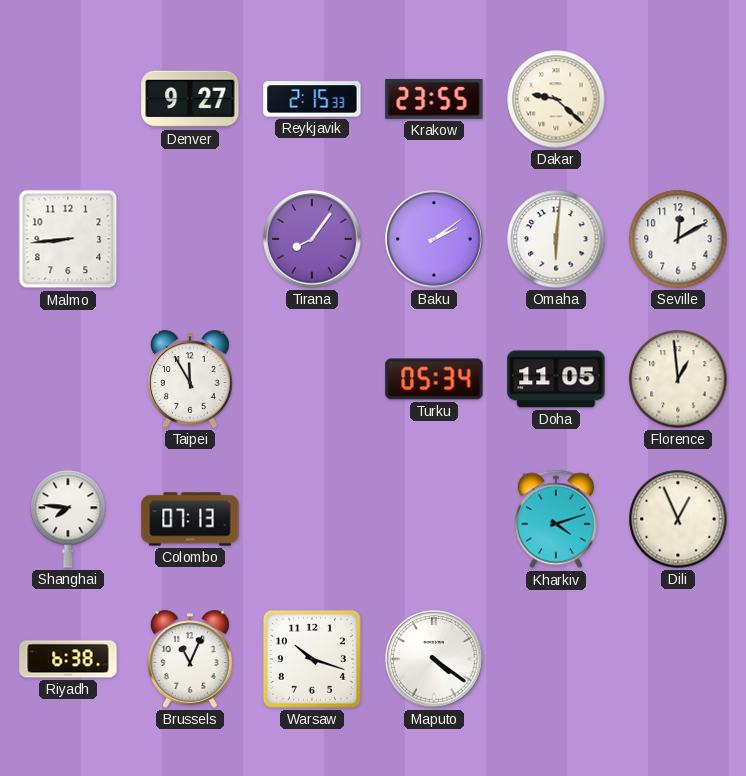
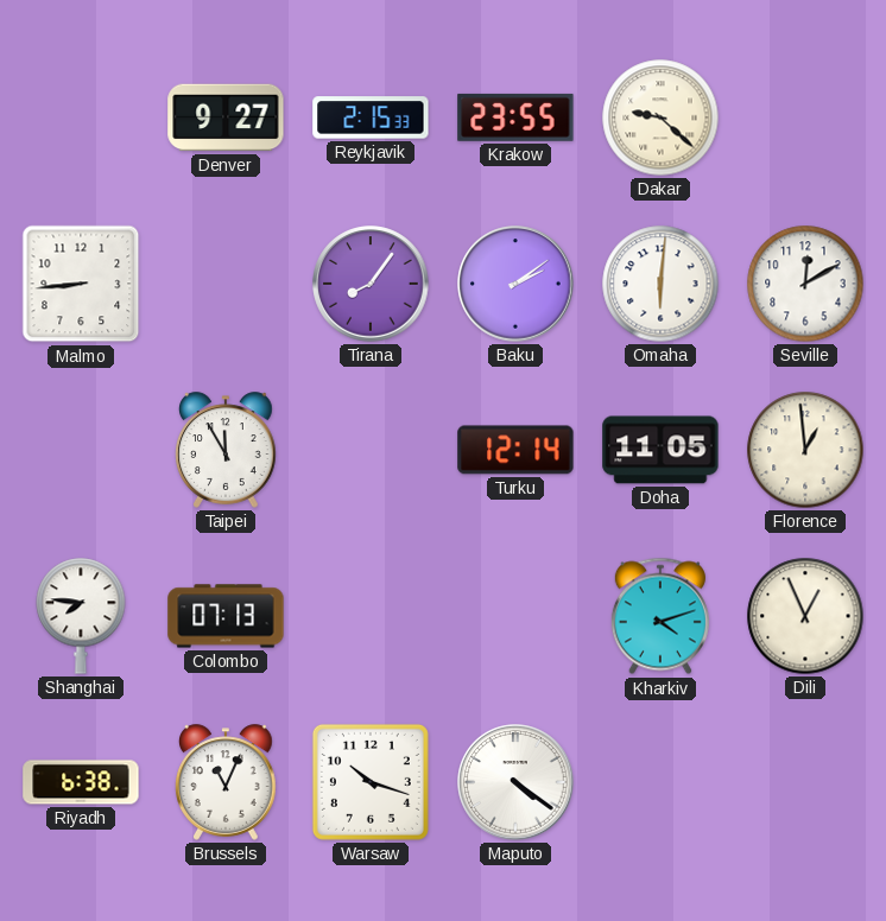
Turku: 05:34 -> 12:14
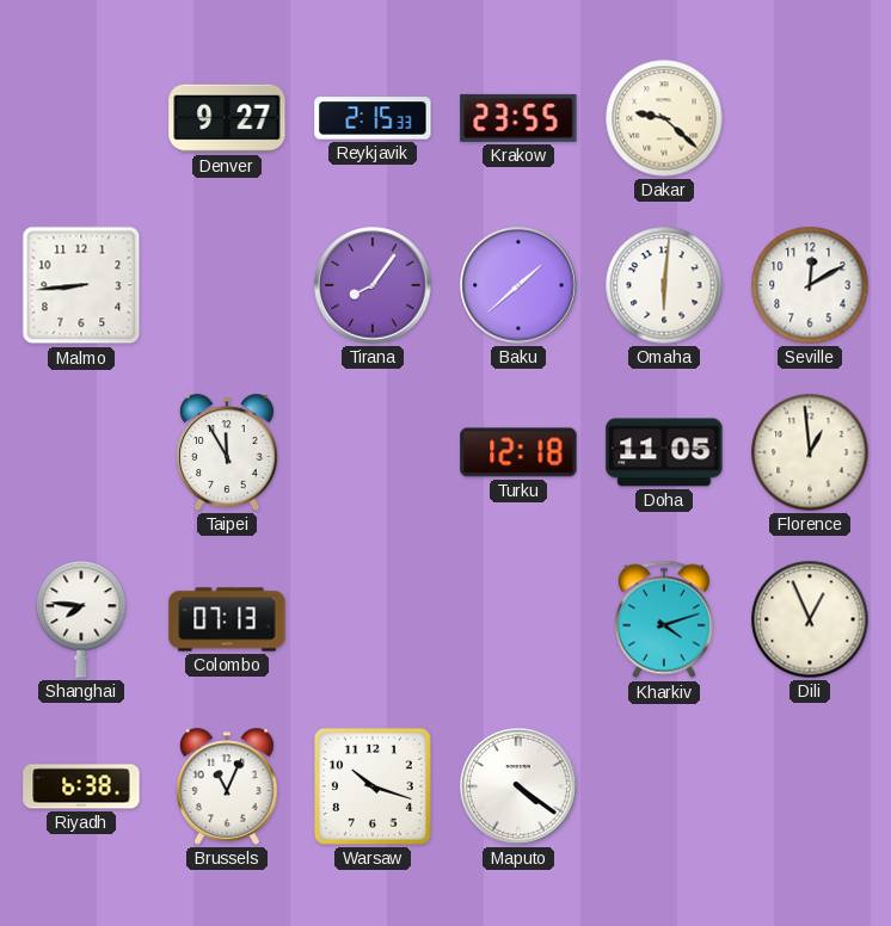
Baku: 2:09 -> 1:38
Turku: 12:14 -> 12:18
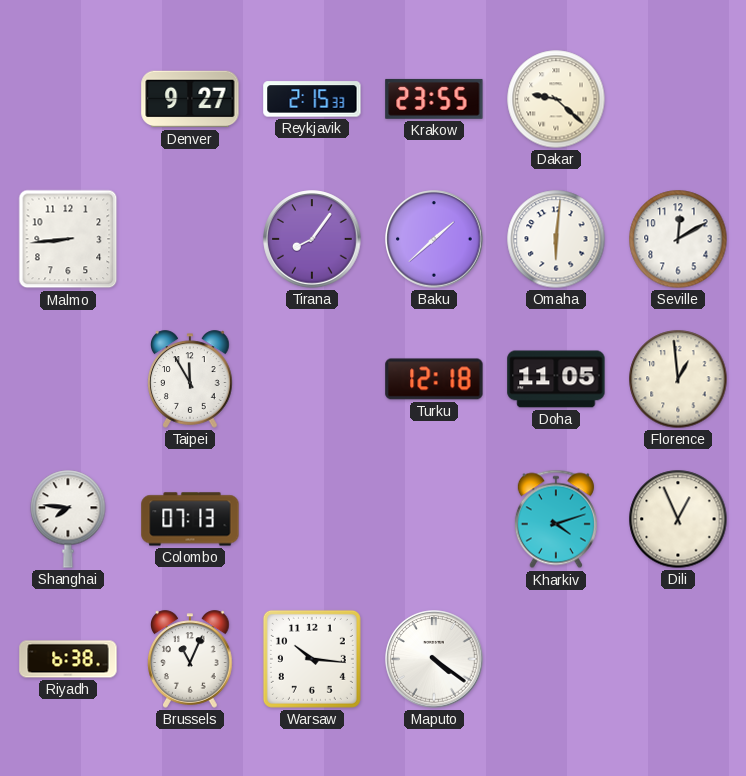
Warsaw: 10:18 -> 10:16
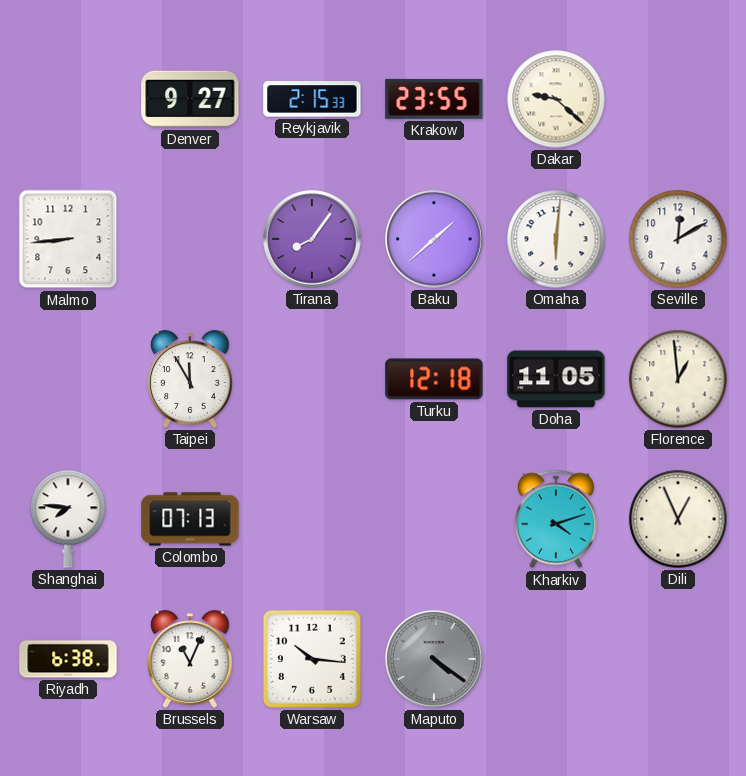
Maputo dial: white -> grey
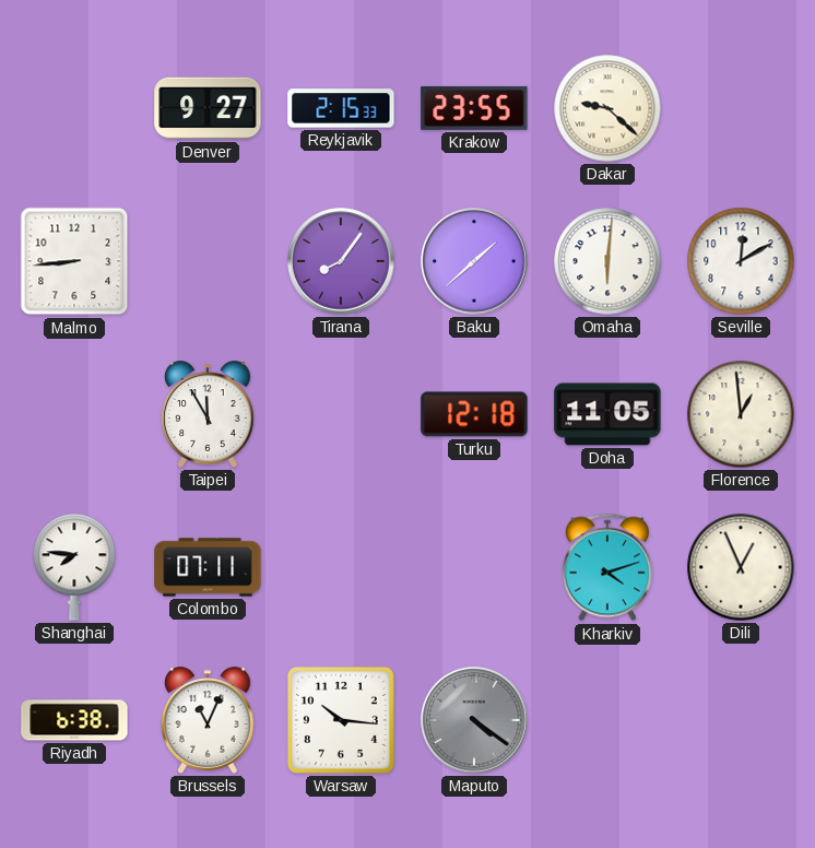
Colombo: 07:13 -> 07:11
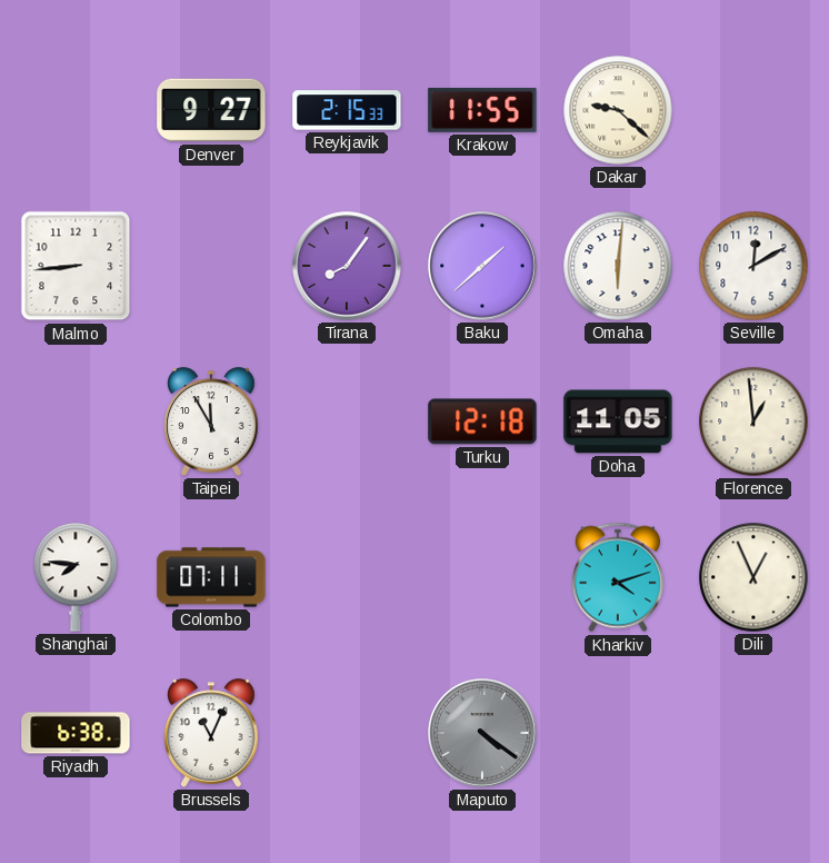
Krakow: 23:55 -> 11:55
Warsaw: 10:16 -> none
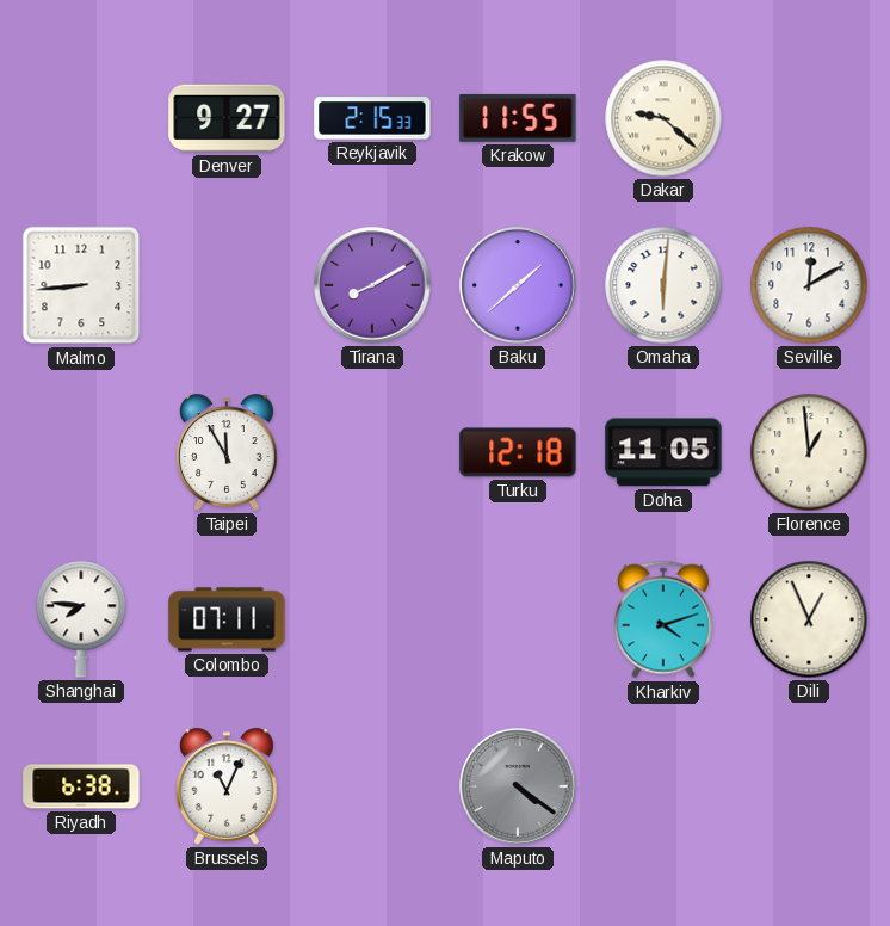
Tirana: 8:06 -> 8:10
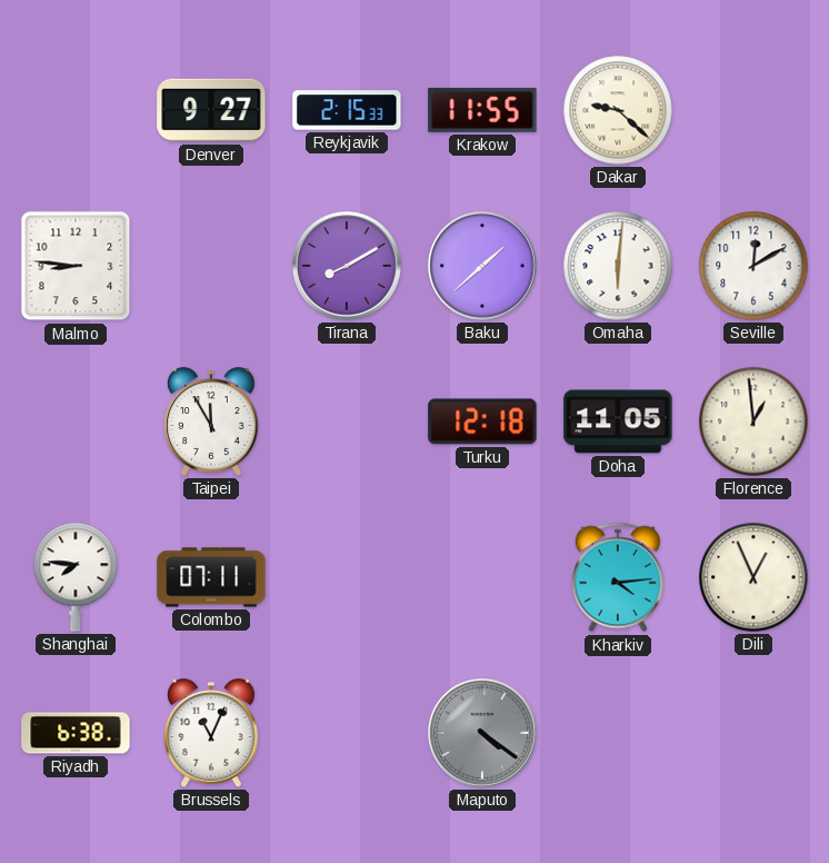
Malmo: 8:44 -> 8:46
Kharkiv: 4:12 -> 4:14
